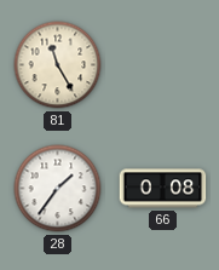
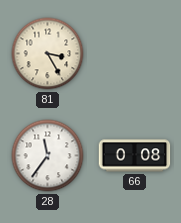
81: 11:25 -> 3:25
28: 1:36 -> 11:36
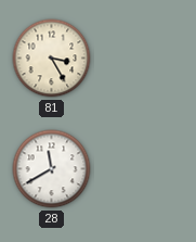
28: 11:36 -> 11:40
66: 0:08 -> none
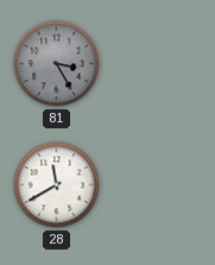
81 dial: cream -> grey
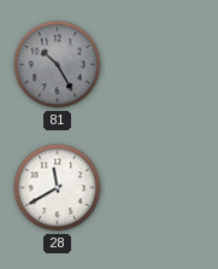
81: 3:25 -> 10:25
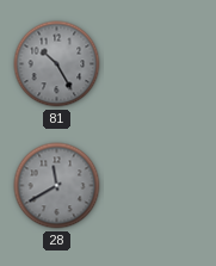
28 dial: white -> grey
